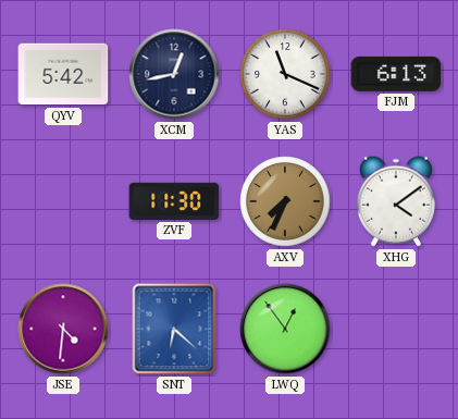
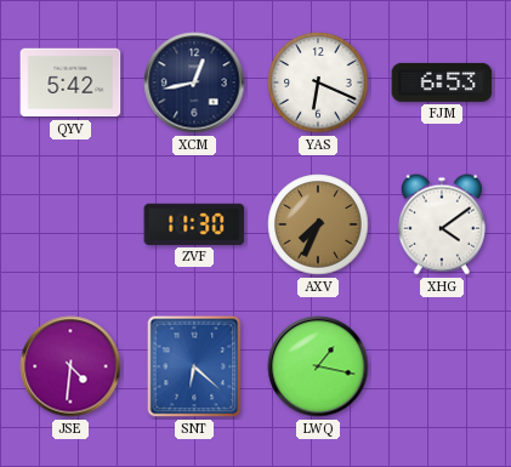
YAS: 11:19 -> 6:19
FJM: 6:13 -> 6:53
LWQ: 12:54 -> 1:17
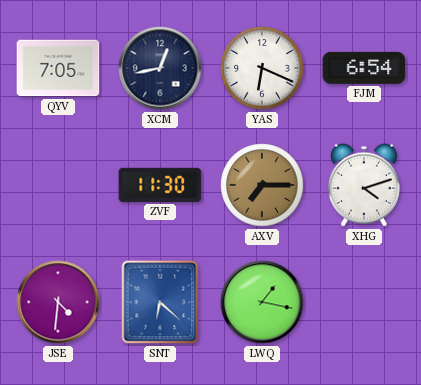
QYV: 5:42 -> 7:05
FJM: 6:53 -> 6:54
AXV: 7:34 -> 7:15
XHG: 4:09 -> 4:12
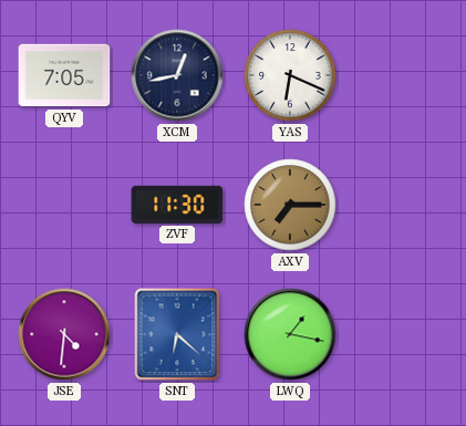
FJM: 6:54 -> none
XHG: 4:12 -> none
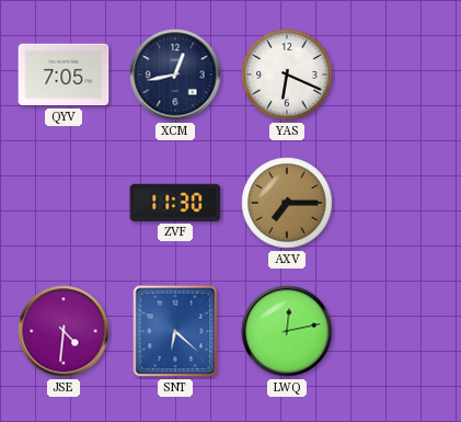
LWQ: 1:17 -> 12:13
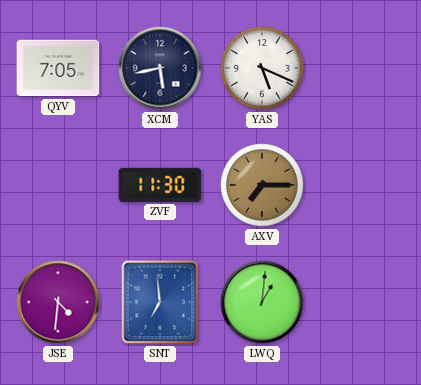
XCM: 12:43 -> 5:43
YAS: 6:19 -> 5:19
SNT: 6:22 -> 6:59
LWQ: 12:13 -> 1:01
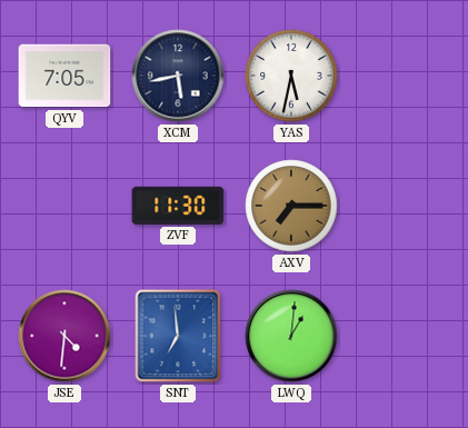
YAS: 5:19 -> 5:32
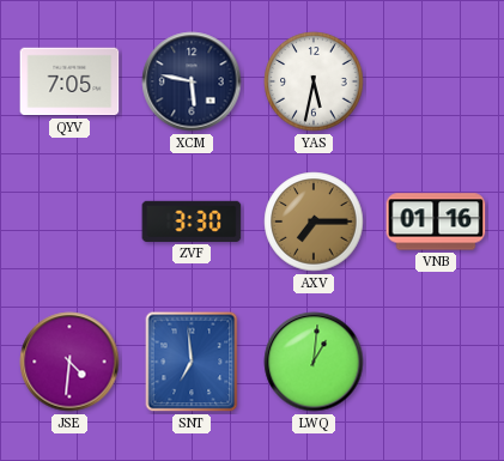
XCM: 5:43 -> 5:47
ZVF: 11:30 -> 3:30
VNB: none -> 01:16
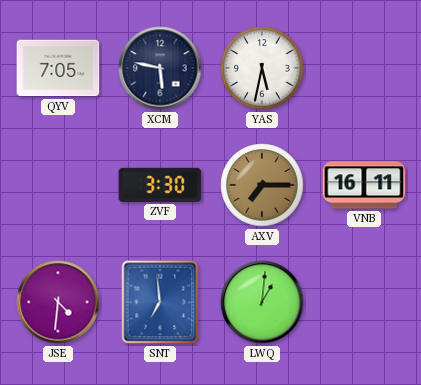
VNB: 01:16 -> 16:11
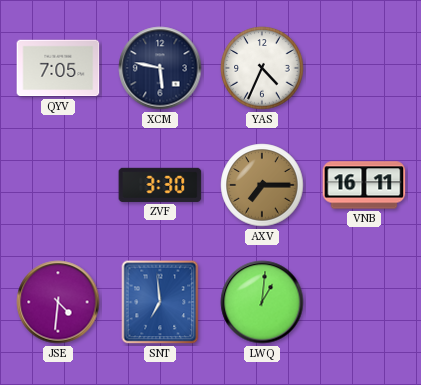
YAS: 5:32 -> 4:34
